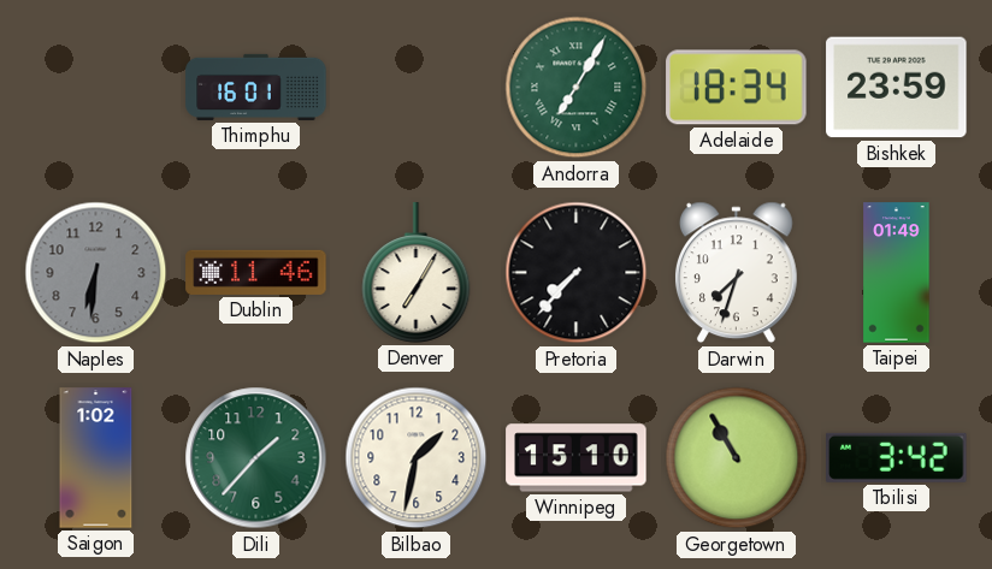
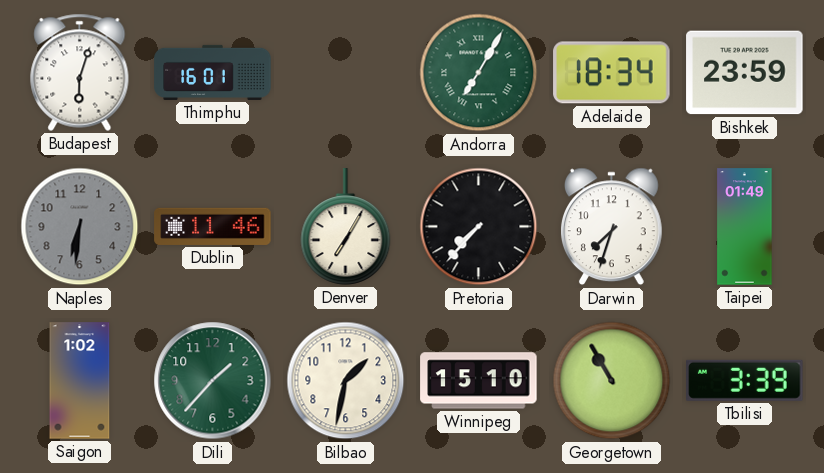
Budapest: none -> 6:03
Tbilisi: 3:42 -> 3:39
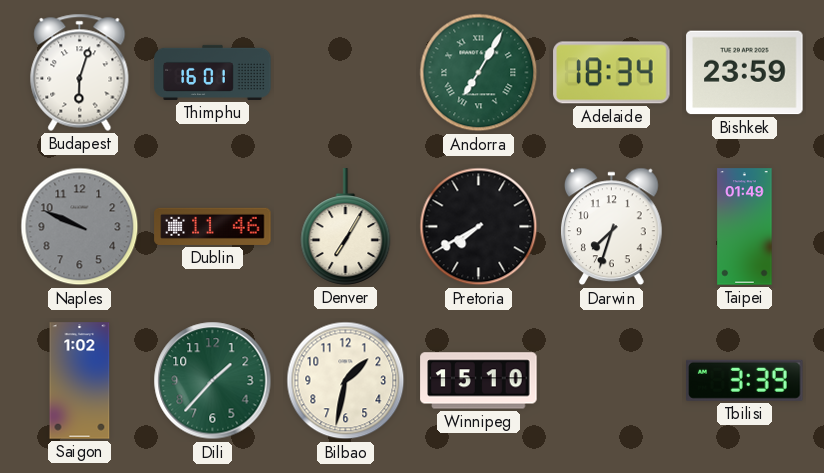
Naples: 6:31 -> 9:49
Pretoria: 7:37 -> 7:40
Georgetown: 10:55 -> none
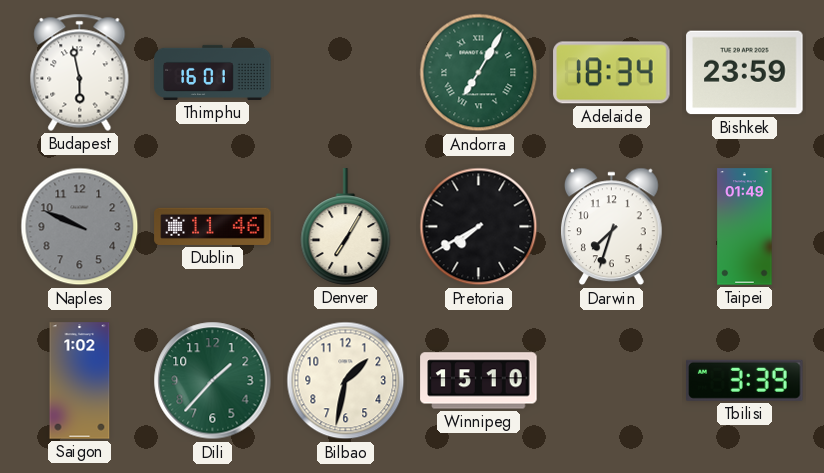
Budapest: 6:03 -> 5:58
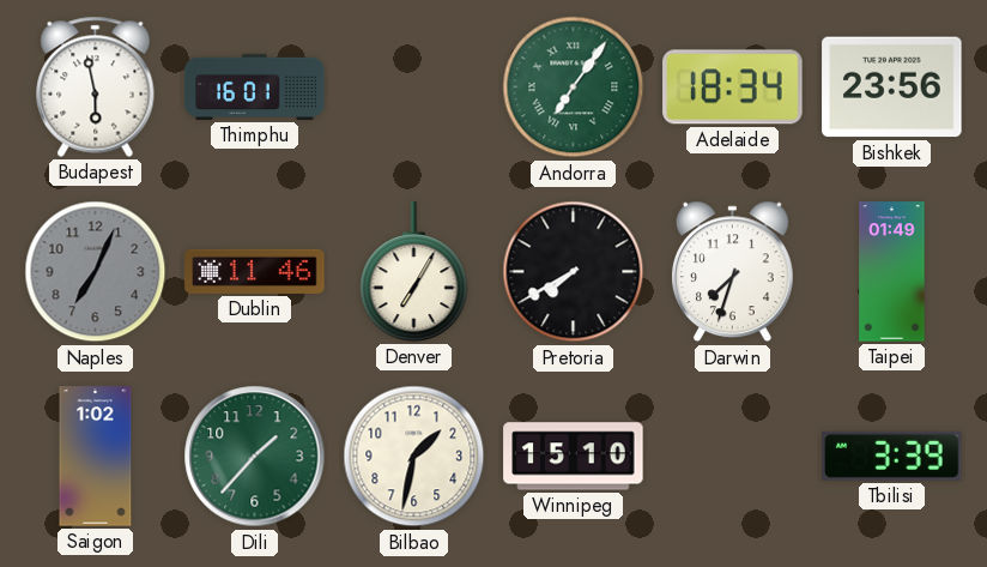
Andorra: 7:05 -> 7:06
Bishkek: 23:59 -> 23:56
Naples: 9:49 -> 7:04
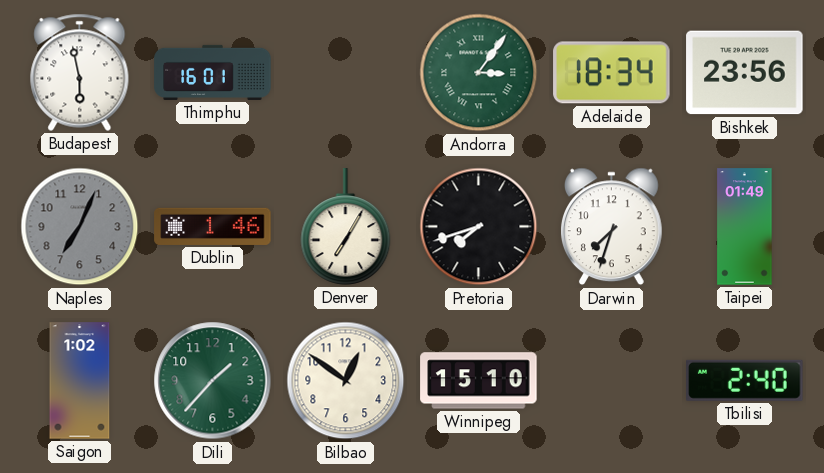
Andorra: 7:06 -> 3:06
Dublin: 11:46 -> 1:46
Pretoria: 7:40 -> 7:42
Bilbao: 1:32 -> 12:51
Tbilisi: 3:39 -> 2:40
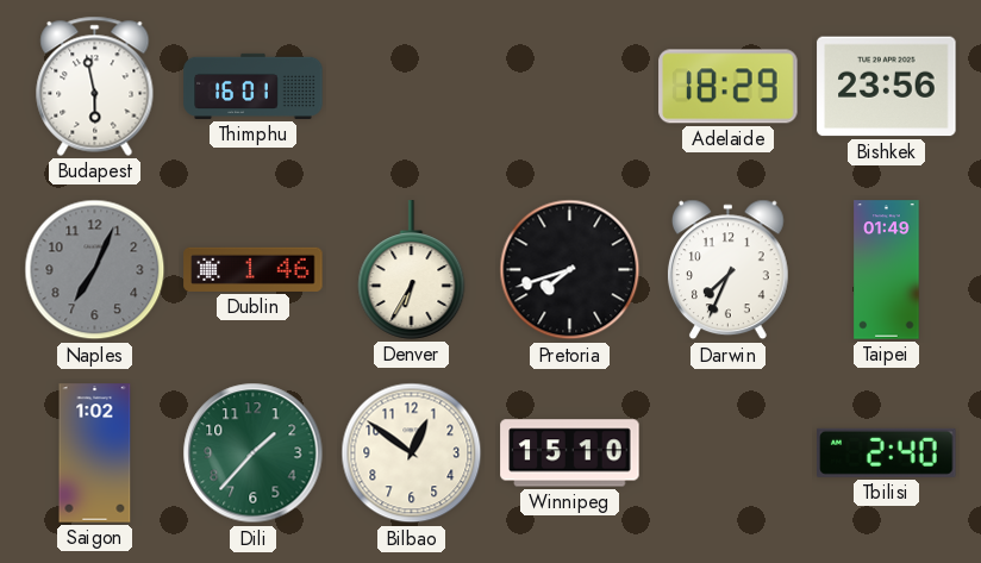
Andorra: 3:06 -> none
Adelaide: 18:34 -> 18:29
Denver: 7:05 -> 6:35
Darwin: 7:33 -> 7:34
